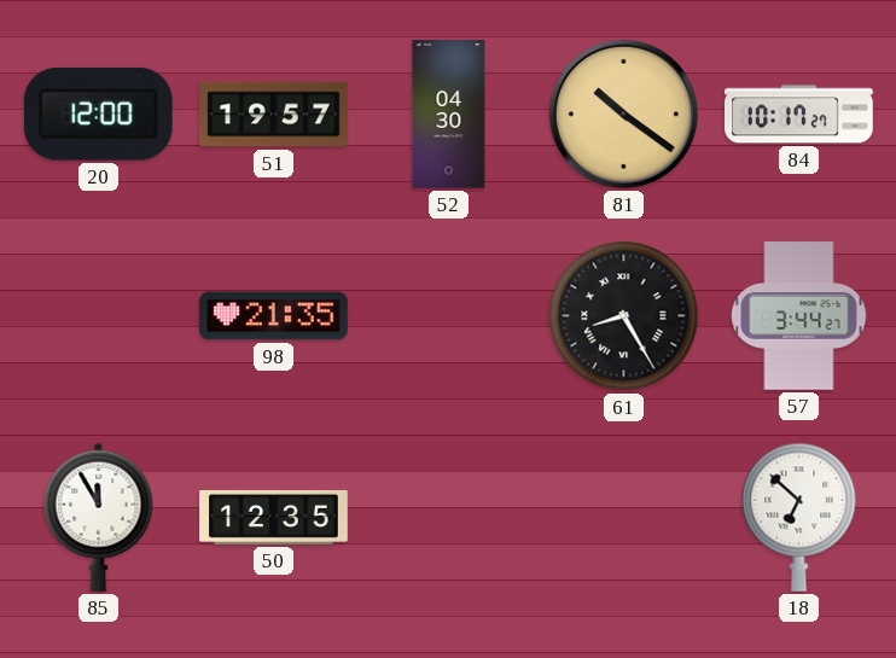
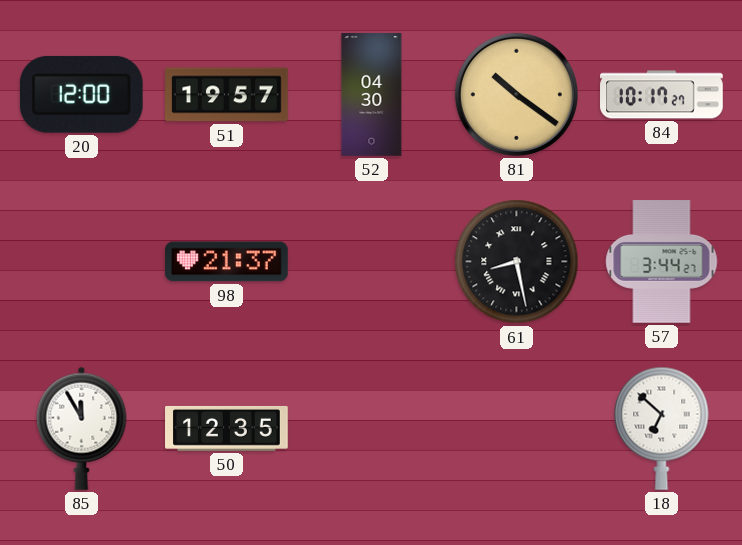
98: 21:35 -> 21:37
61: 8:25 -> 8:28
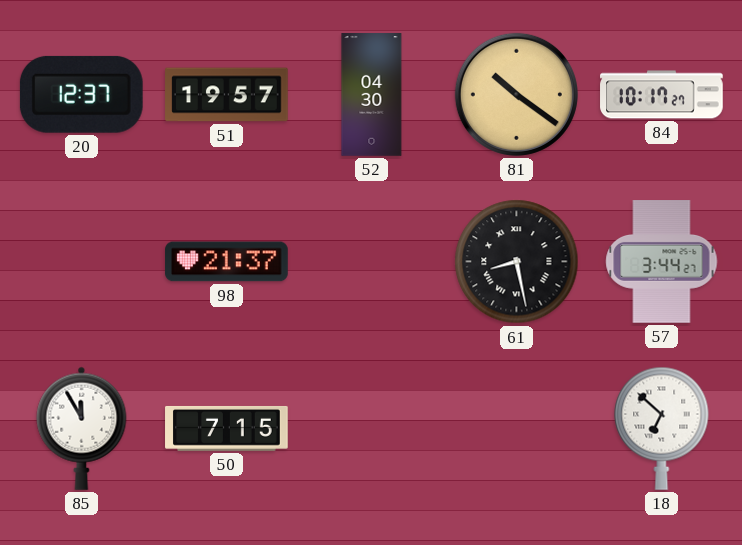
20: 12:00 -> 12:37
50: 12:35 -> 7:15
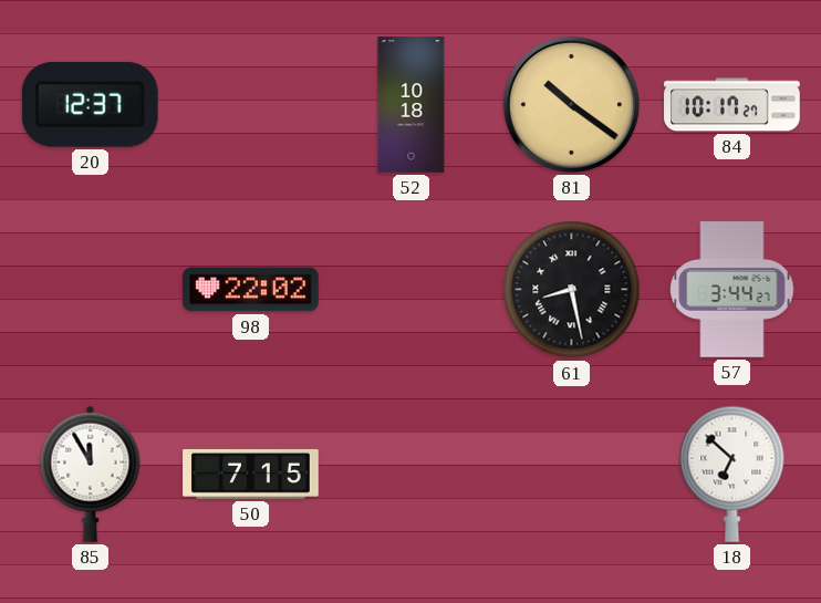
51: 19:57 -> none
52: 04:30 -> 10:18
98: 21:37 -> 22:02
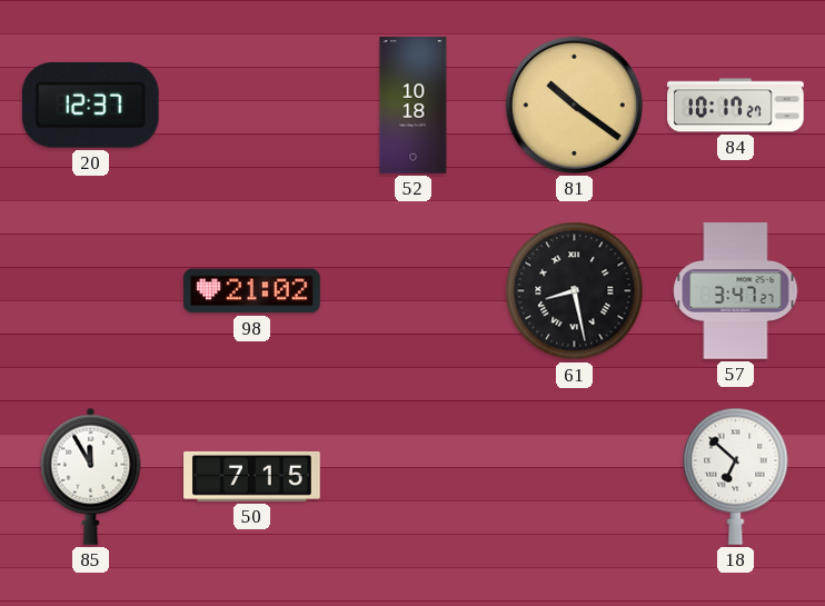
98: 22:02 -> 21:02
57: 3:44 -> 3:47
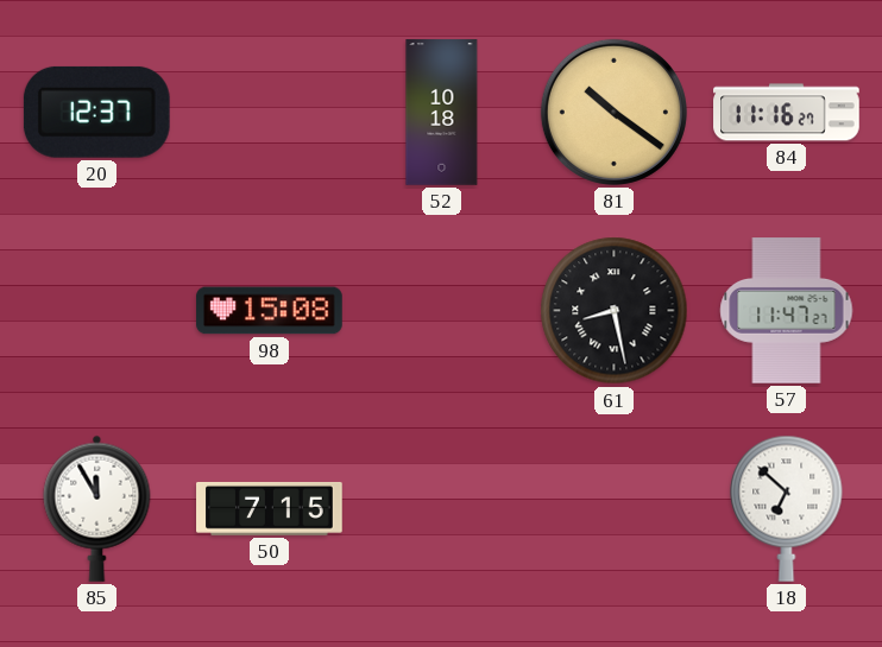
84: 10:17 -> 11:16
98: 21:02 -> 15:08
57: 3:47 -> 11:47
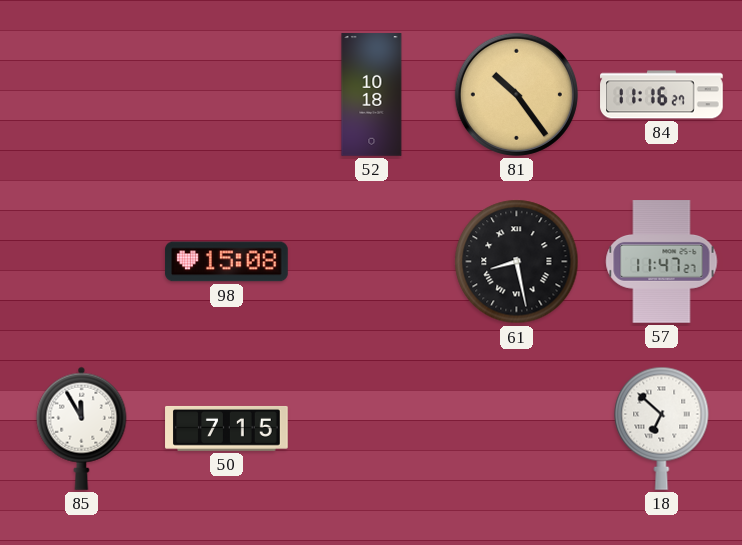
20: 12:37 -> none
81: 10:21 -> 10:24
